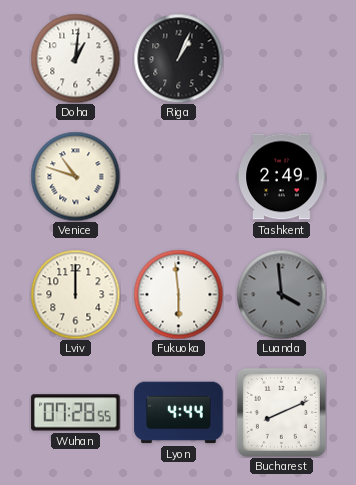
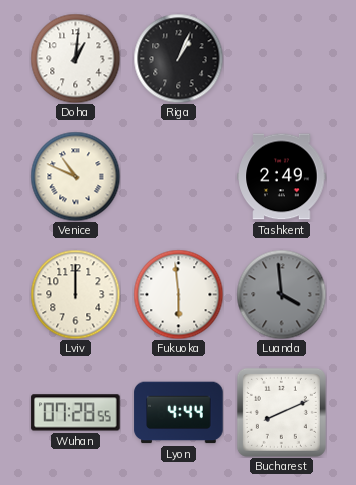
Venice: 10:48 -> 10:49
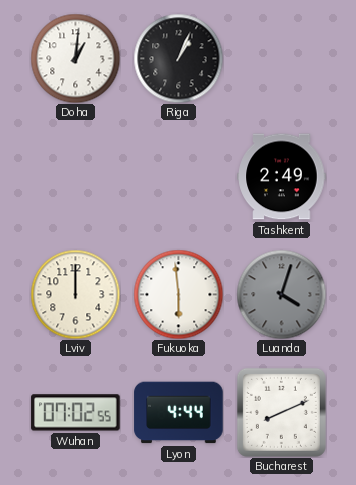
Venice: 10:49 -> none
Luanda: 3:59 -> 4:03
Wuhan: 07:28 -> 07:02
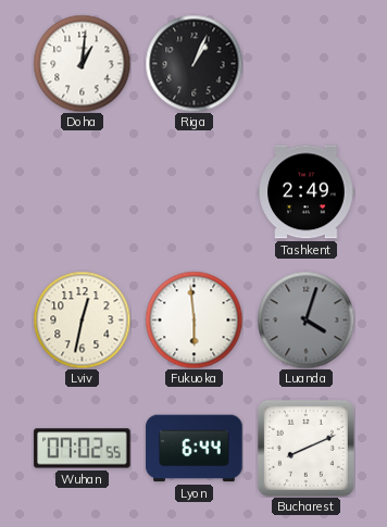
Lviv: 12:00 -> 12:32
Lyon: 4:44 -> 6:44
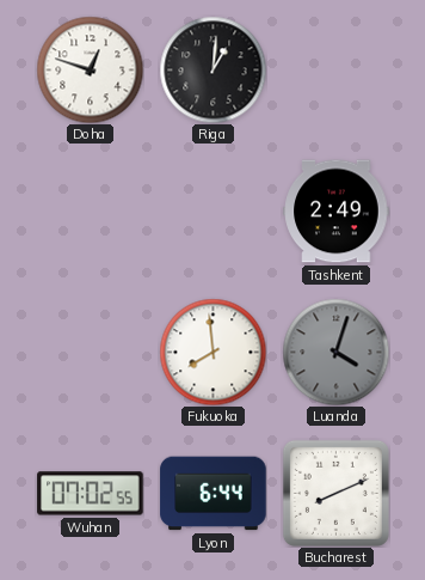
Doha: 1:01 -> 12:48
Riga: 1:04 -> 1:01
Lviv: 12:32 -> none
Fukuoka: 5:59 -> 7:59
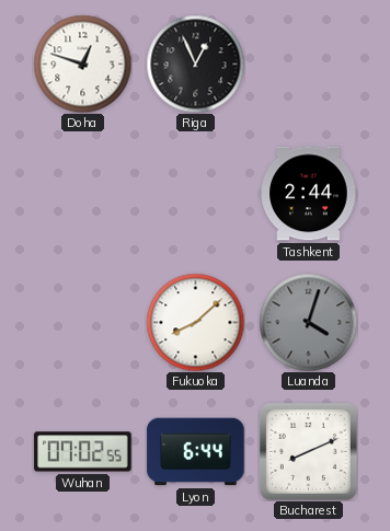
Riga: 1:01 -> 12:56
Tashkent: 2:49 -> 2:44
Fukuoka: 7:59 -> 8:08
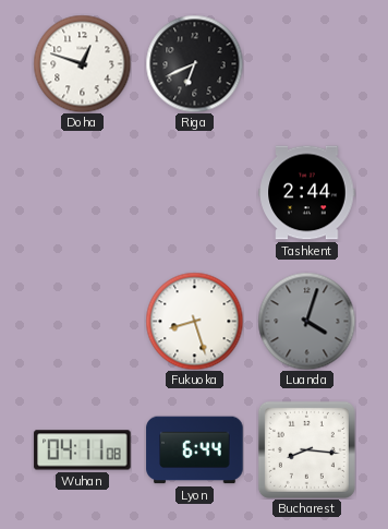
Riga: 12:56 -> 6:41
Fukuoka: 8:08 -> 8:27
Wuhan: 07:02 -> 04:11
Bucharest: 8:11 -> 8:16
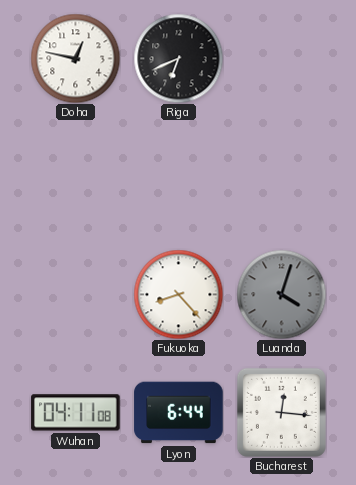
Doha: 12:48 -> 12:47
Tashkent: 2:44 -> none
Fukuoka: 8:27 -> 8:23
Bucharest: 8:16 -> 12:16
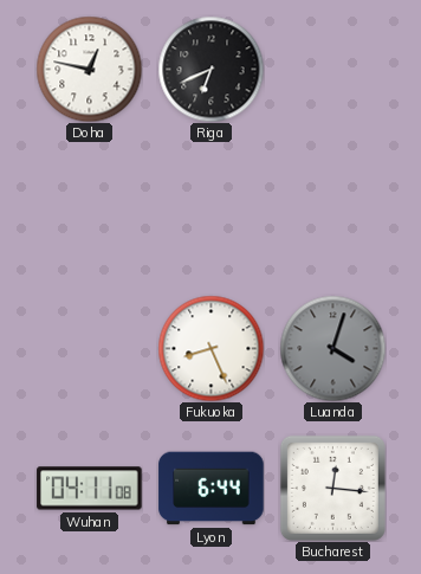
Fukuoka: 8:23 -> 8:26
